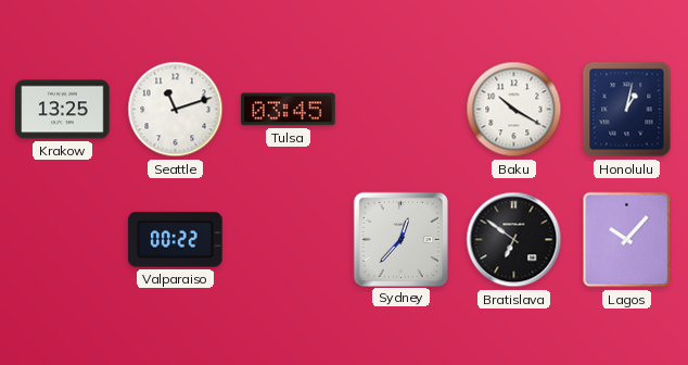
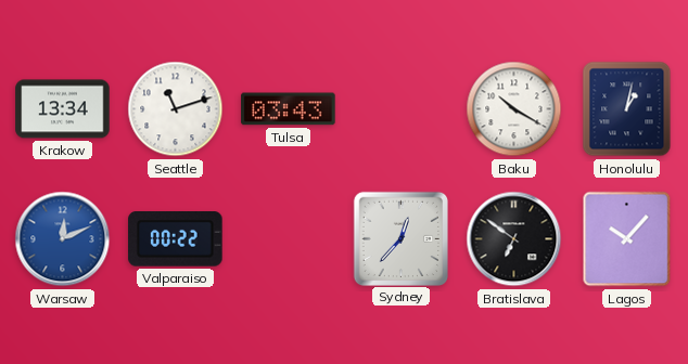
Krakow: 13:25 -> 13:34
Tulsa: 03:45 -> 03:43
Warsaw: none -> 12:11
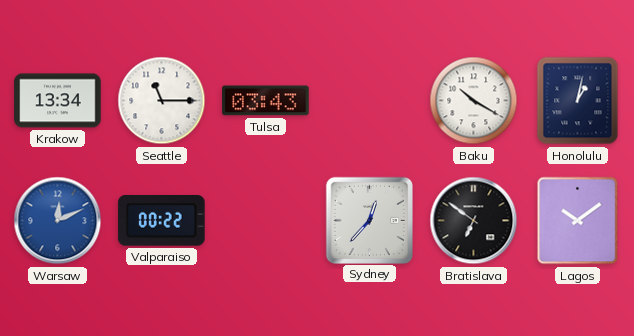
Seattle: 11:12 -> 11:15
Lagos: 10:07 -> 10:09
